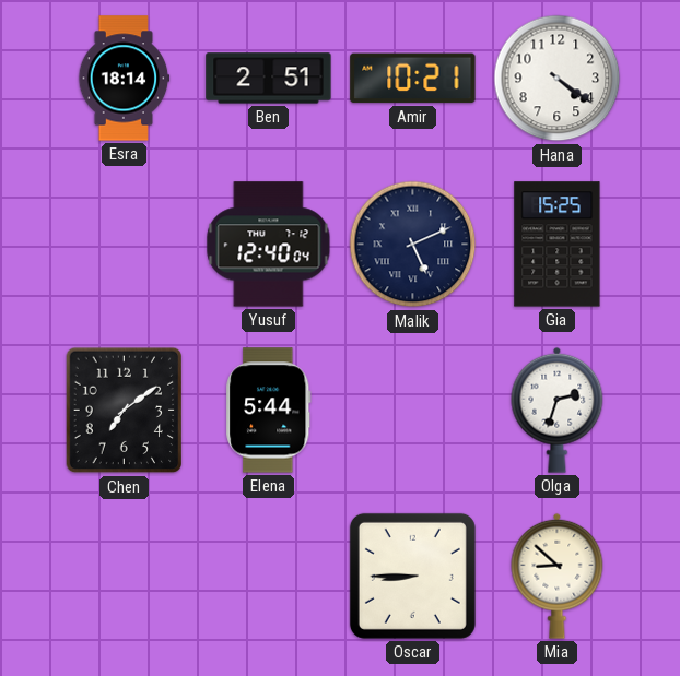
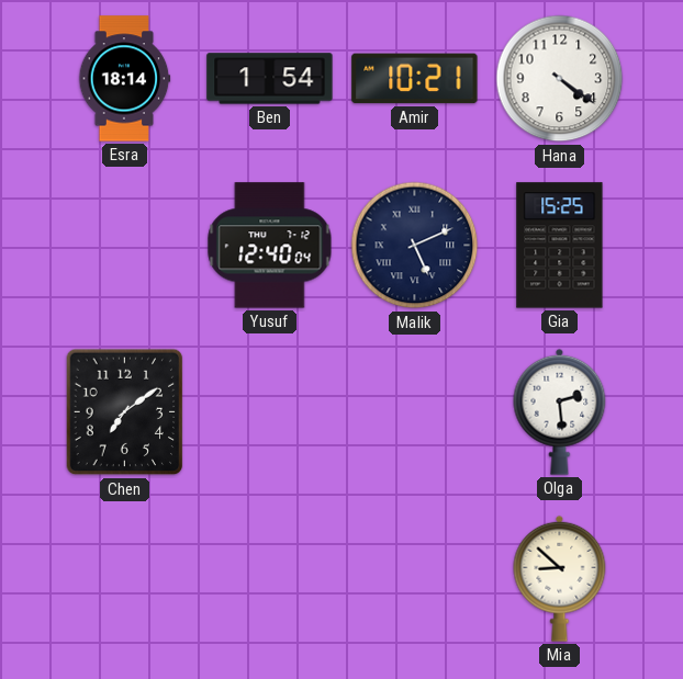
Ben: 2:51 -> 1:54
Elena: 5:44 -> none
Olga: 2:33 -> 2:29
Oscar: 8:45 -> none
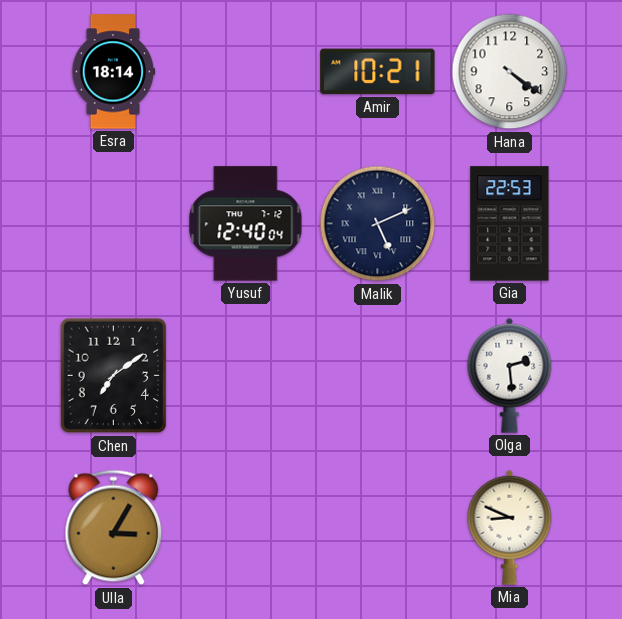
Ben: 1:54 -> none
Gia: 15:25 -> 22:53
Ulla: none -> 3:05
Mia: 8:52 -> 8:49
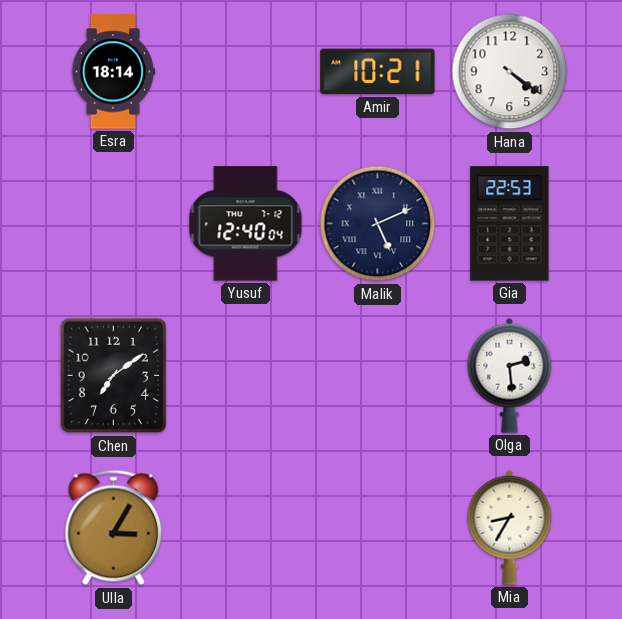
Mia: 8:49 -> 8:35
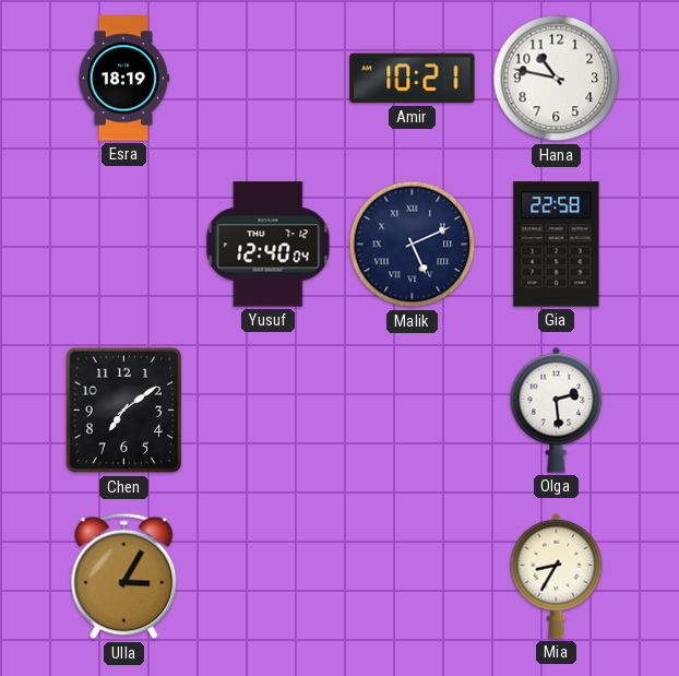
Esra: 18:14 -> 18:19
Hana: 4:21 -> 10:47
Gia: 22:53 -> 22:58
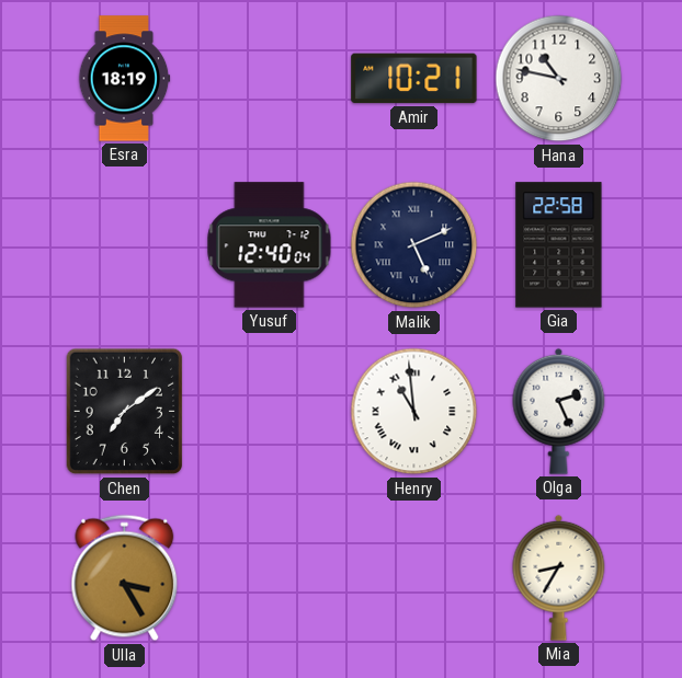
Henry: none -> 10:59
Olga: 2:29 -> 2:26
Ulla: 3:05 -> 3:25
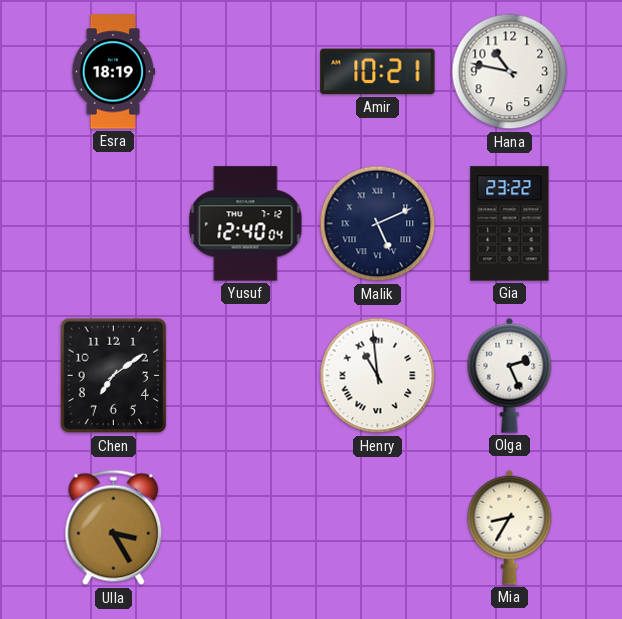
Gia: 22:58 -> 23:22
